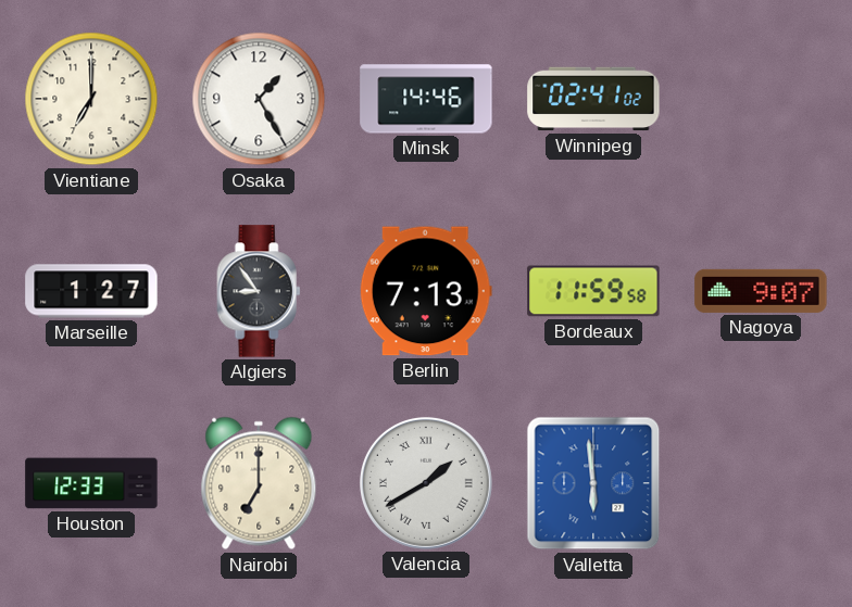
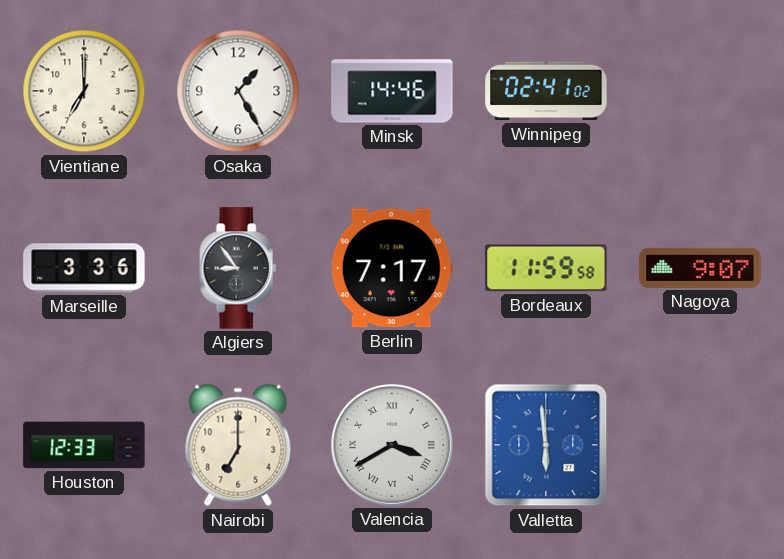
Marseille: 1:27 -> 3:36
Berlin: 7:13 -> 7:17
Valencia: 1:40 -> 3:40
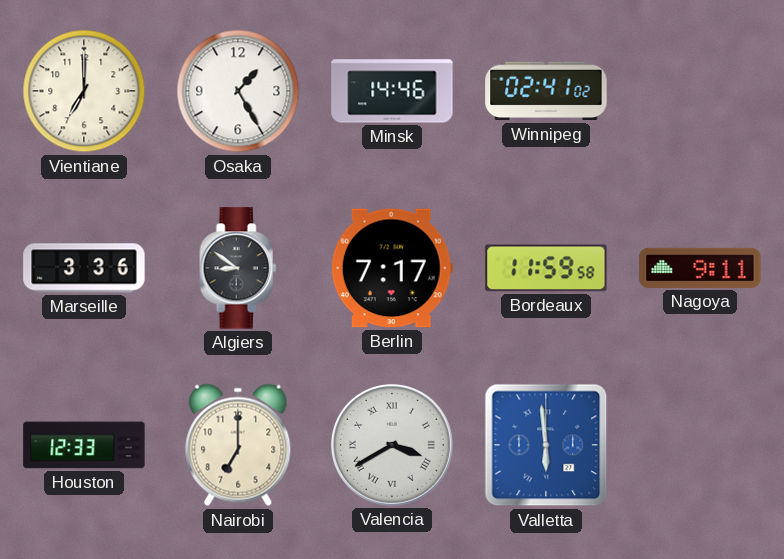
Algiers: 8:54 -> 8:51
Nagoya: 9:07 -> 9:11
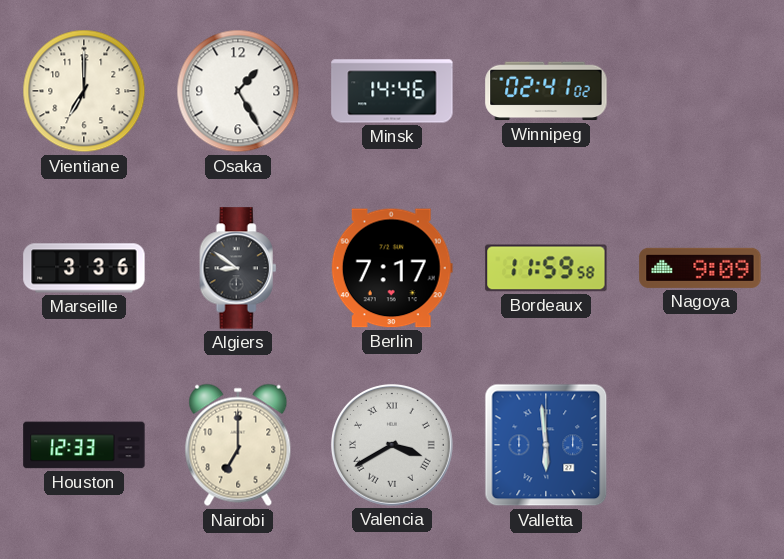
Nagoya: 9:11 -> 9:09
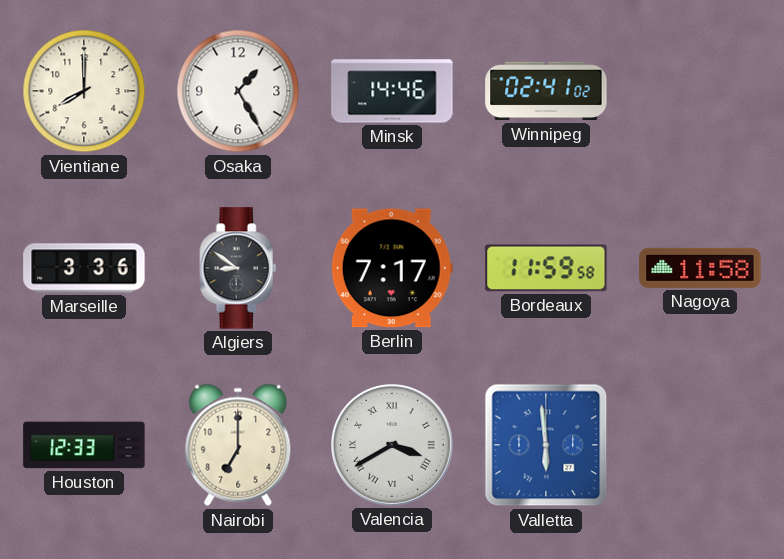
Vientiane: 7:00 -> 8:00
Nagoya: 9:09 -> 11:58
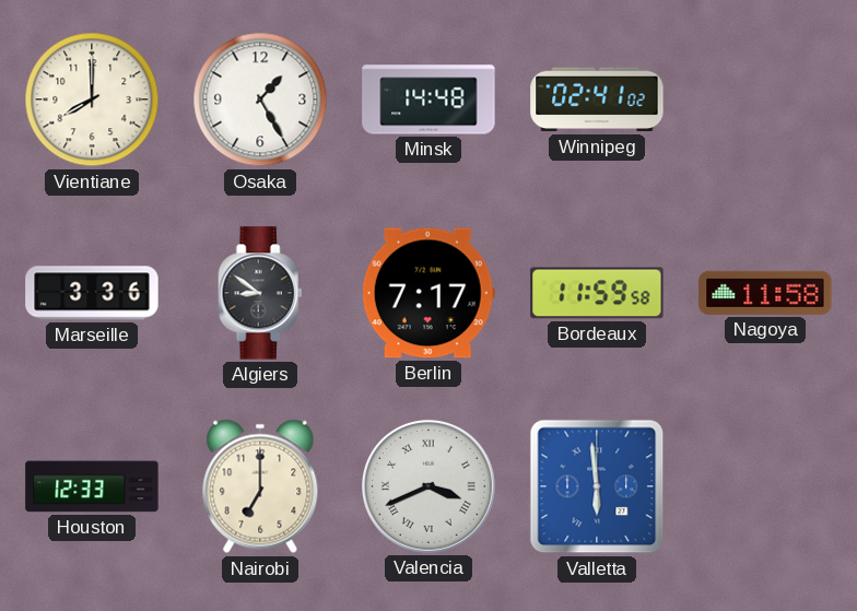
Minsk: 14:46 -> 14:48
Valencia: 3:40 -> 3:41
